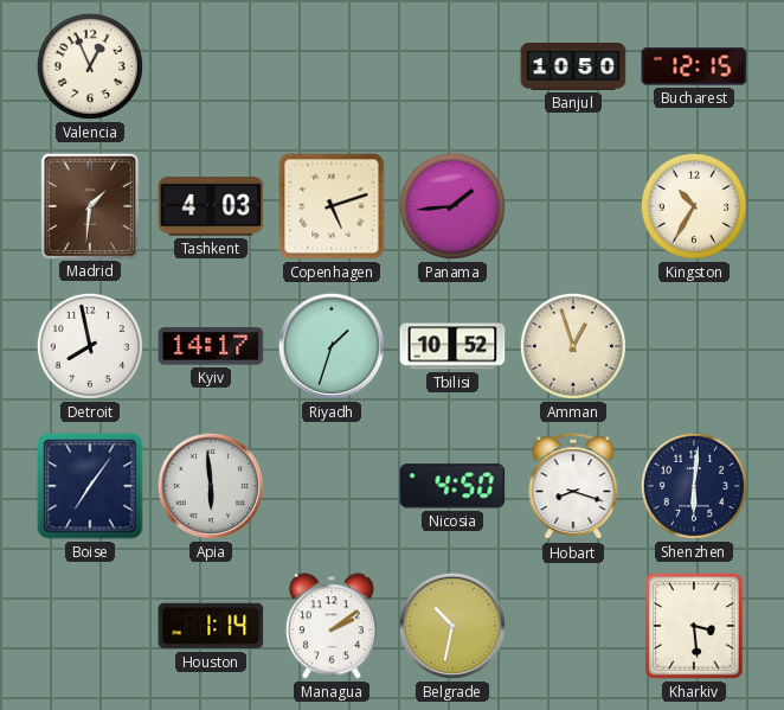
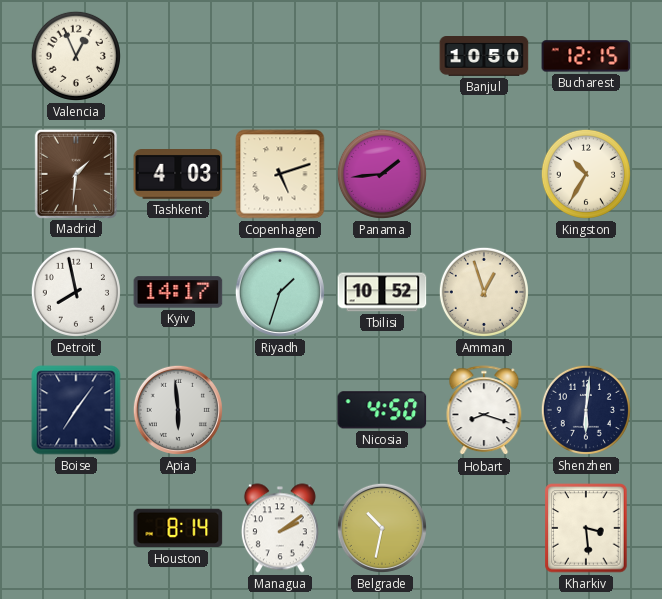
Houston: 1:14 -> 8:14
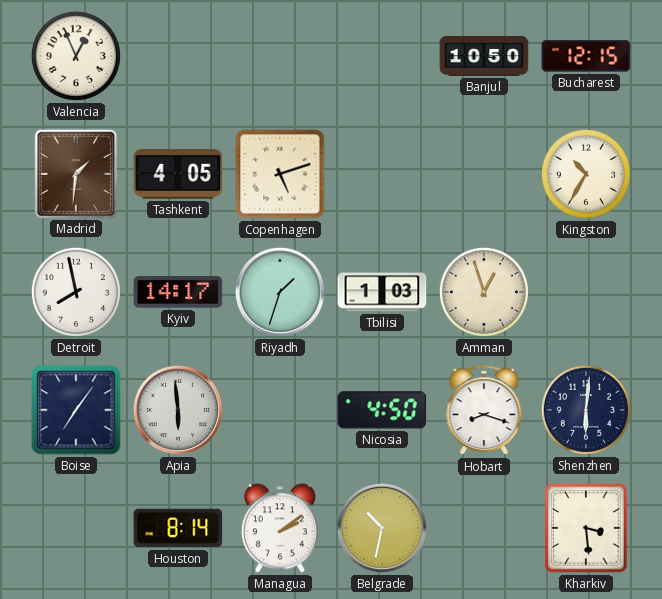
Tashkent: 4:03 -> 4:05
Panama: 1:44 -> none
Tbilisi: 10:52 -> 1:03
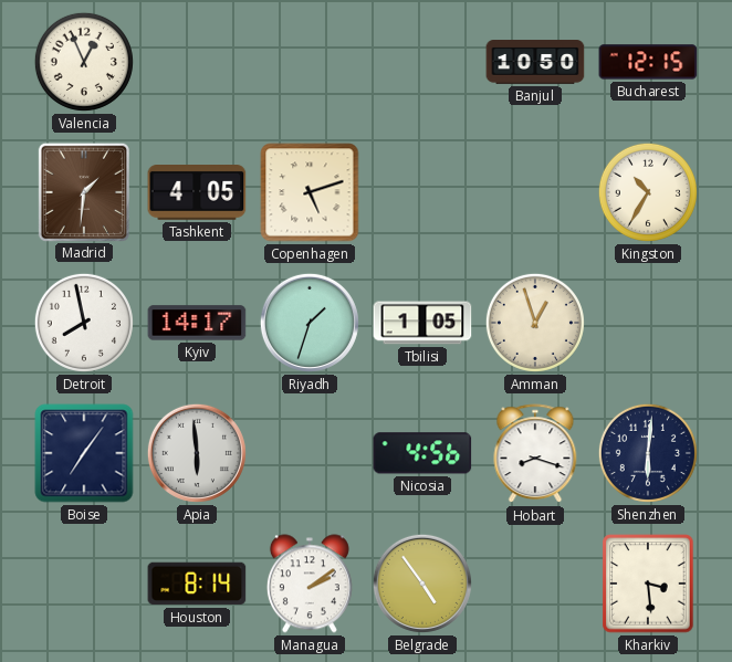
Tbilisi: 1:03 -> 1:05
Nicosia: 4:50 -> 4:56
Belgrade: 10:32 -> 4:54
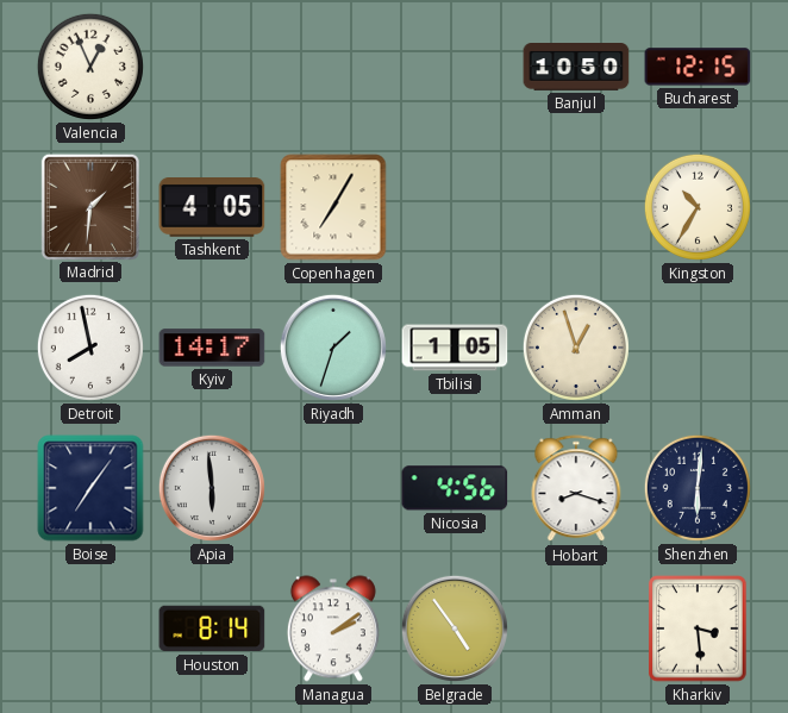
Copenhagen: 5:12 -> 7:05
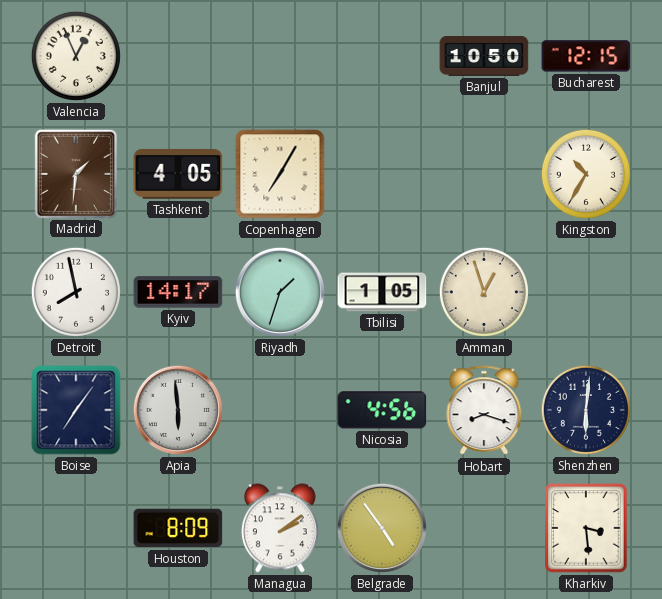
Houston: 8:14 -> 8:09
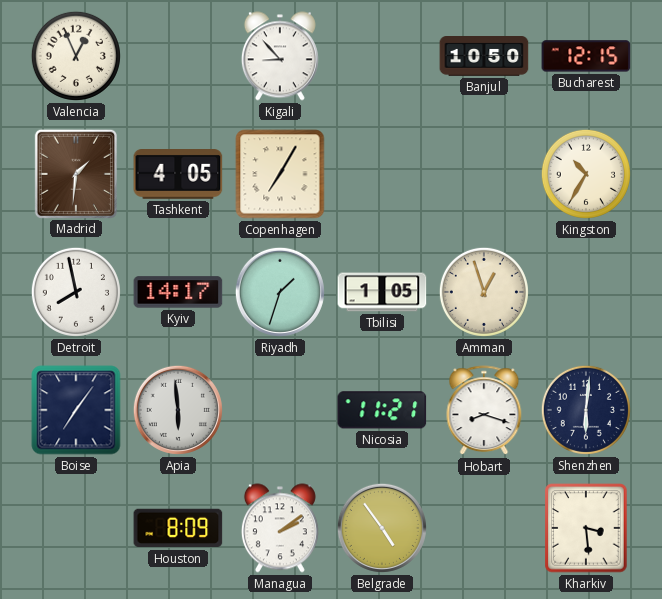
Kigali: none -> 8:53
Nicosia: 4:56 -> 11:21
